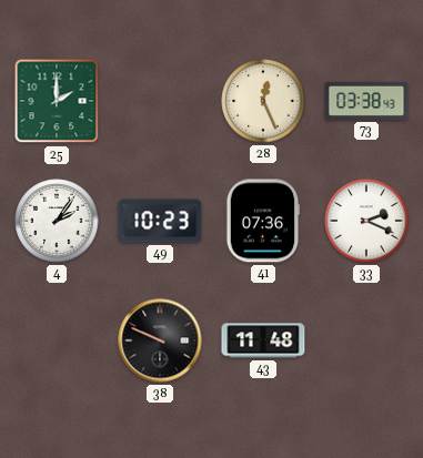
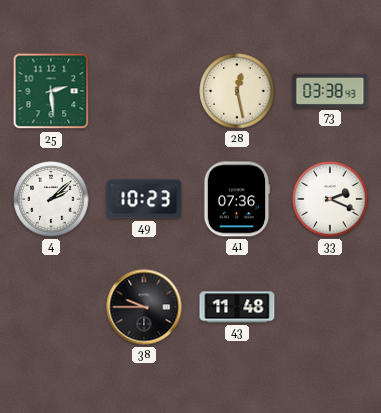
25: 2:00 -> 2:29
28: 12:26 -> 12:28
4: 2:06 -> 2:08
38: 9:49 -> 9:45
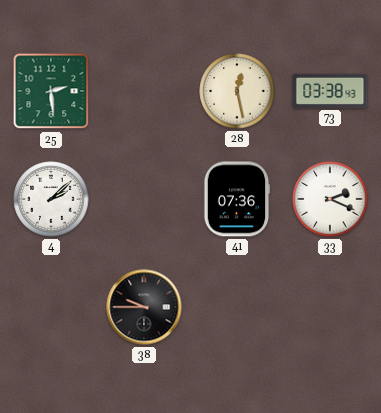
49: 10:23 -> none
43: 11:48 -> none
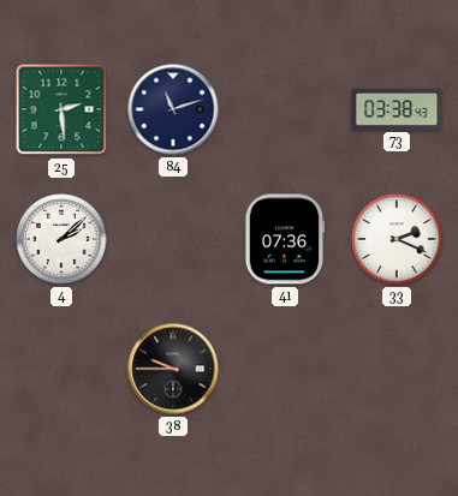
84: none -> 11:12
28: 12:28 -> none
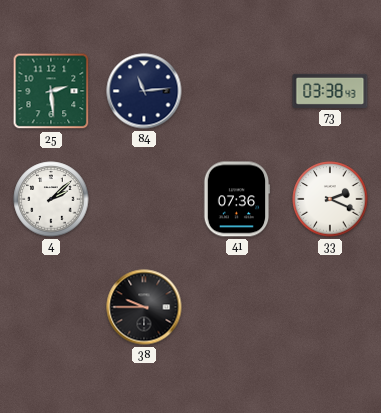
84: 11:12 -> 11:14
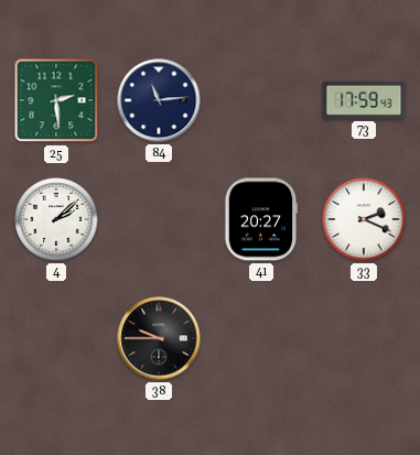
73: 03:38 -> 17:59
41: 07:36 -> 20:27
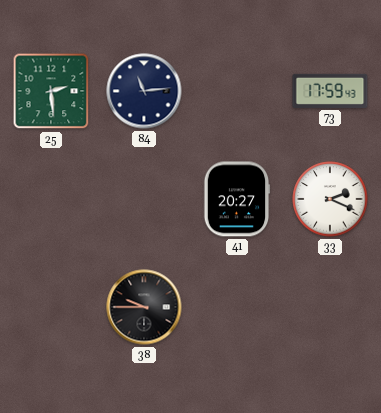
4: 2:08 -> none
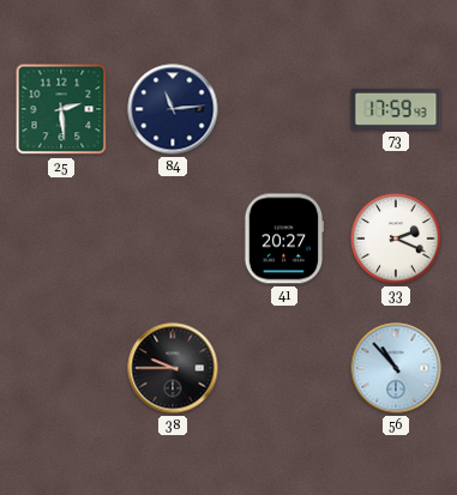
56: none -> 10:53
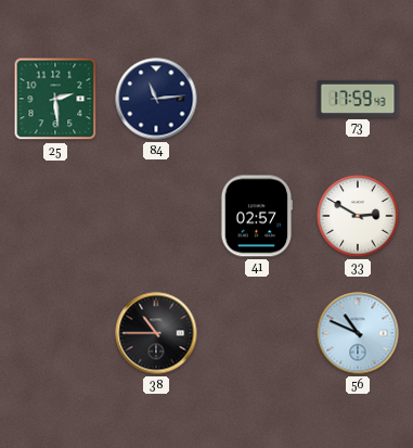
41: 20:27 -> 02:57
33: 2:19 -> 2:50
38: 9:45 -> 10:45
56: 10:53 -> 10:49
